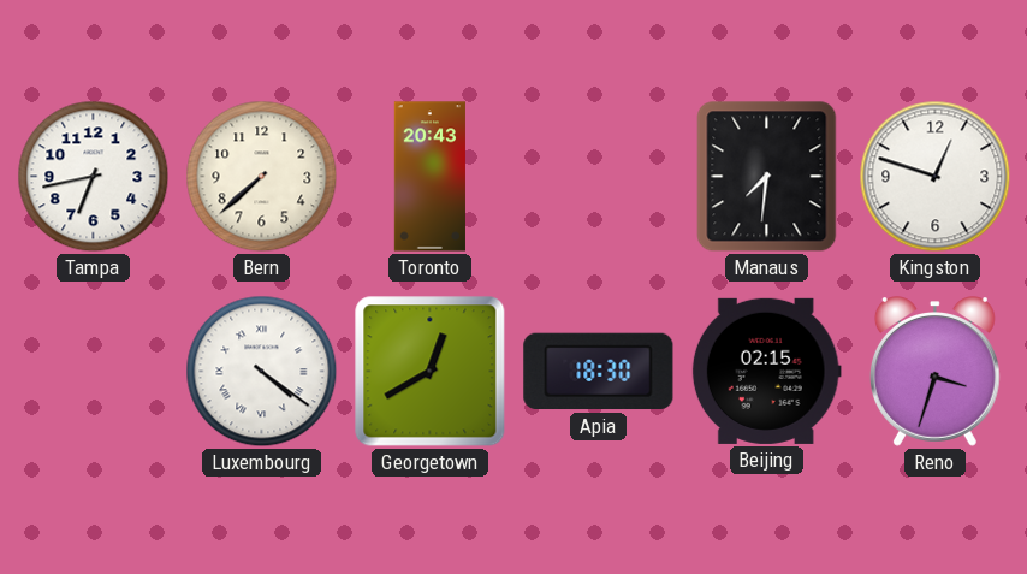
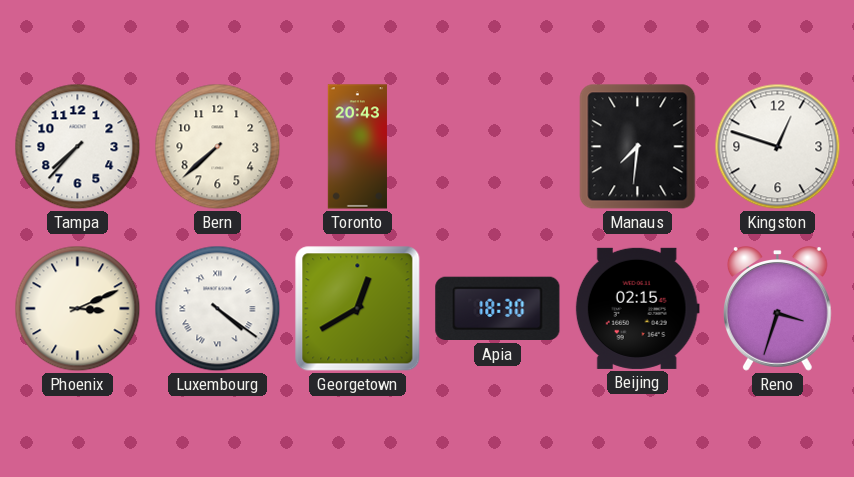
Tampa: 6:43 -> 7:37
Phoenix: none -> 3:11
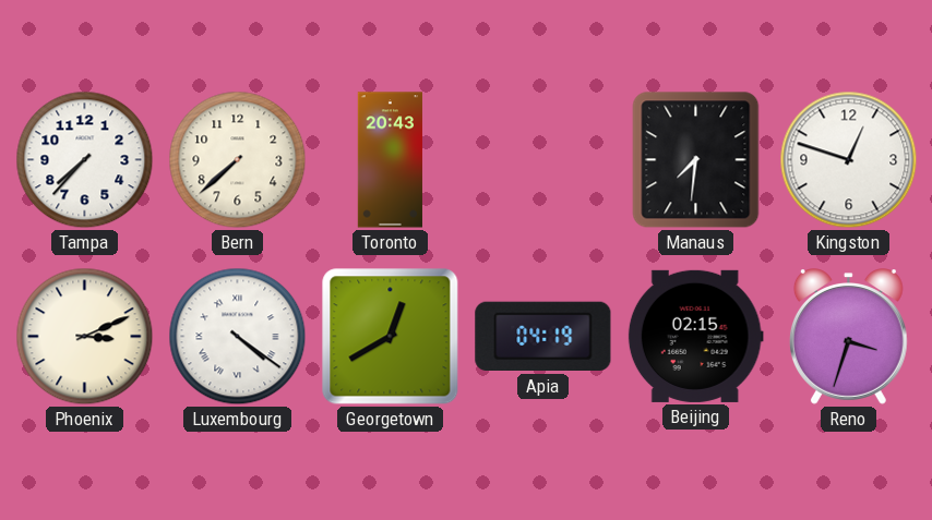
Apia: 18:30 -> 04:19
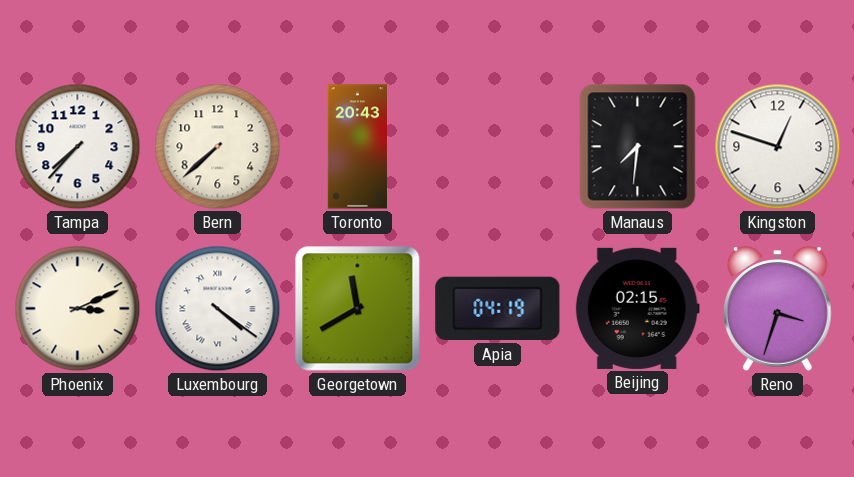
Georgetown: 12:40 -> 11:40
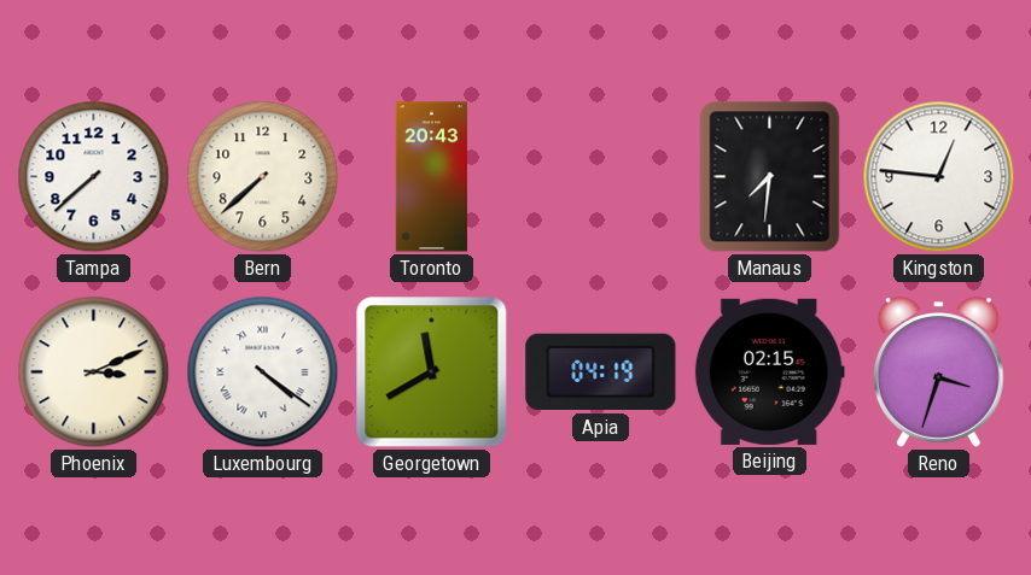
Tampa: 7:37 -> 7:38
Kingston: 12:48 -> 12:46
